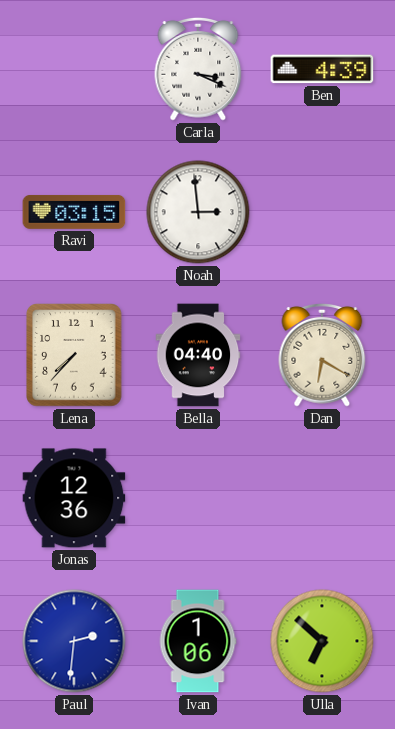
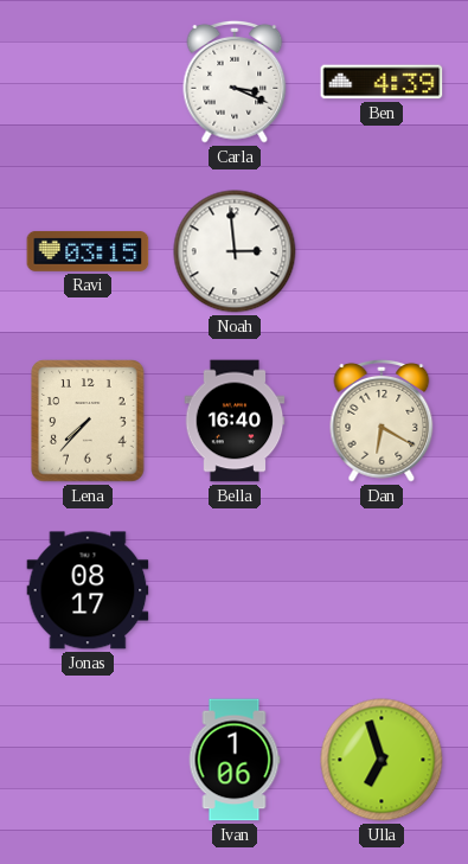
Bella: 04:40 -> 16:40
Jonas: 12:36 -> 08:17
Paul: 2:31 -> none
Ulla: 6:52 -> 6:57
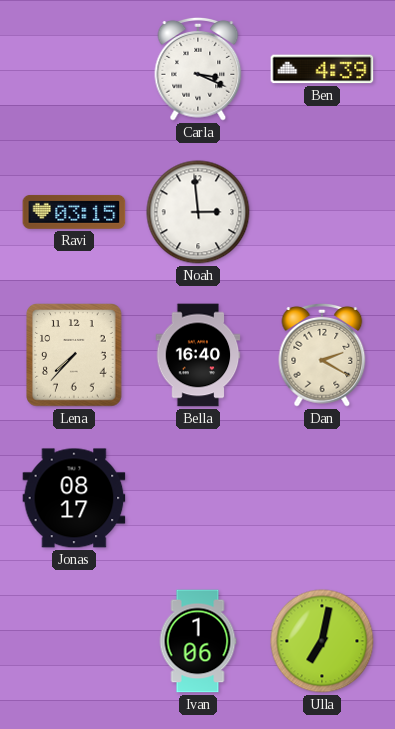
Dan: 6:20 -> 2:20
Ulla: 6:57 -> 7:02
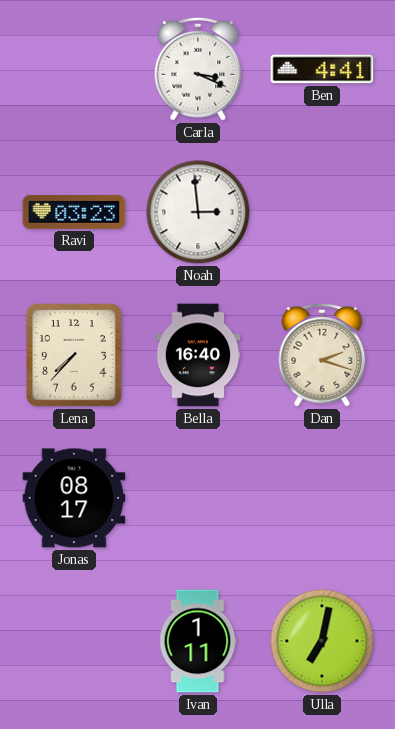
Ben: 4:39 -> 4:41
Ravi: 03:15 -> 03:23
Dan: 2:20 -> 2:18
Ivan: 1:06 -> 1:11
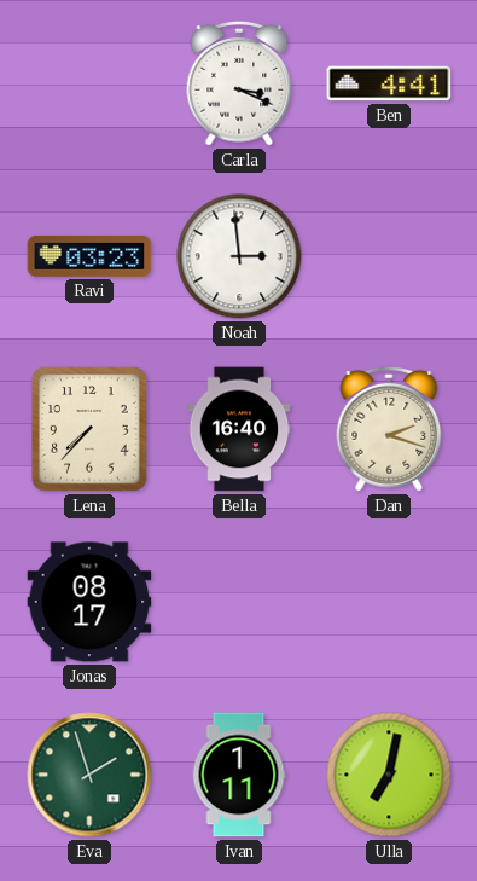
Eva: none -> 1:57
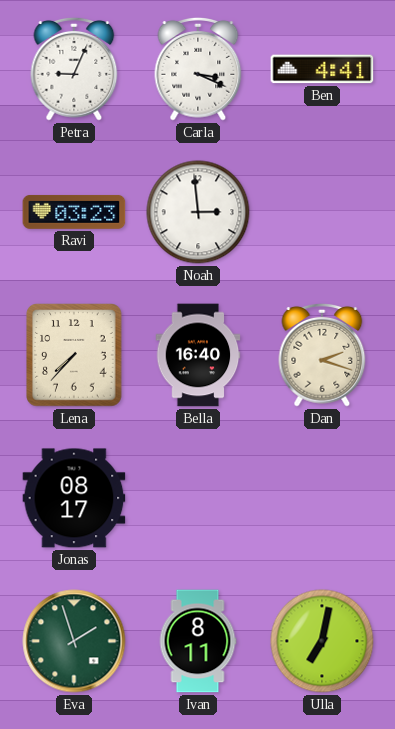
Petra: none -> 9:04
Ivan: 1:11 -> 8:11
